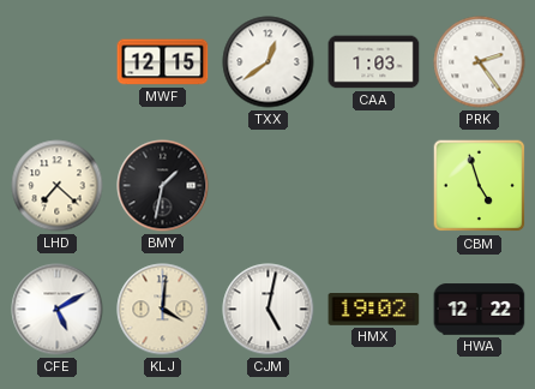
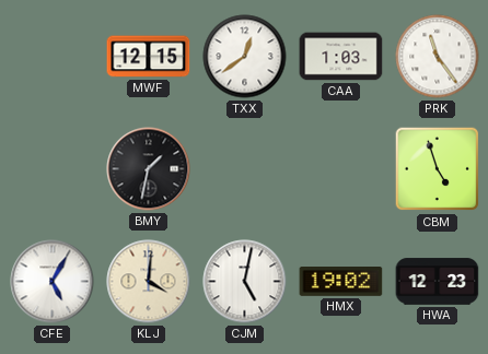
PRK: 2:24 -> 11:24
LHD: 7:22 -> none
CFE: 5:10 -> 5:05
HWA: 12:22 -> 12:23
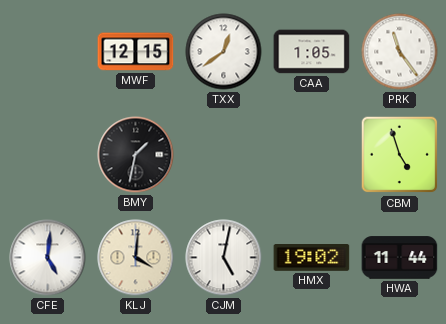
CAA: 1:03 -> 1:05
CFE: 5:05 -> 5:01
HWA: 12:23 -> 11:44
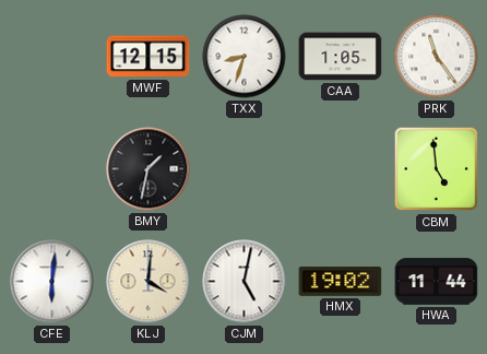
TXX: 12:39 -> 8:33
CBM: 4:57 -> 4:59
CFE: 5:01 -> 6:01
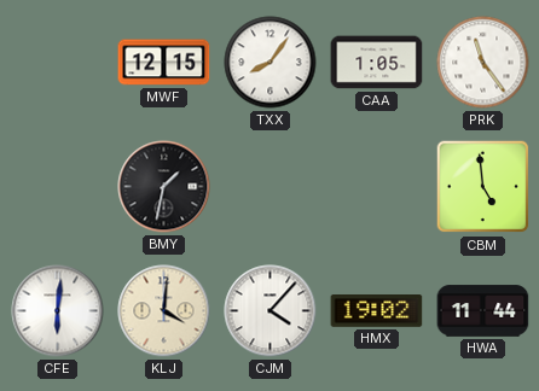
TXX: 8:33 -> 8:06
CJM: 5:02 -> 4:07
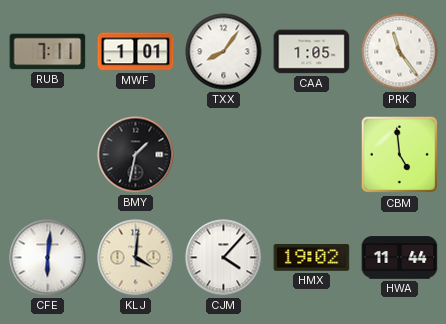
RUB: none -> 7:11
MWF: 12:15 -> 1:01
